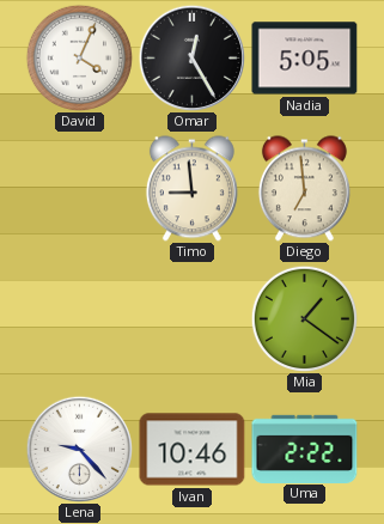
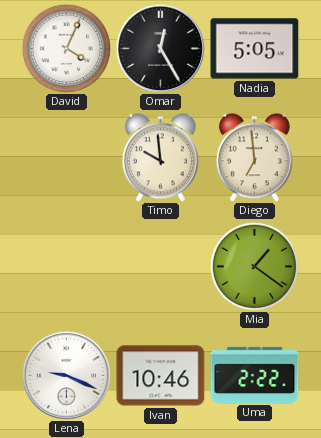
Timo: 8:59 -> 9:59
Lena: 9:23 -> 9:19
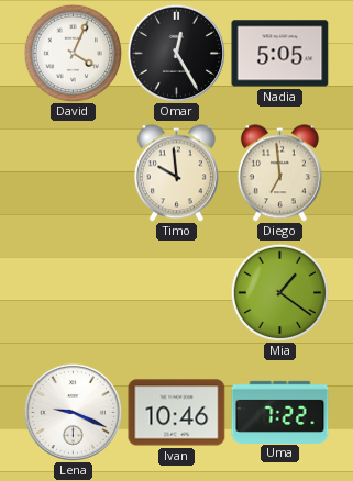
Uma: 2:22 -> 7:22
